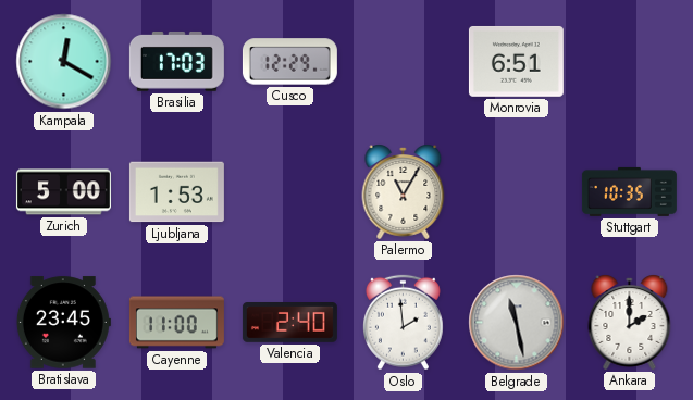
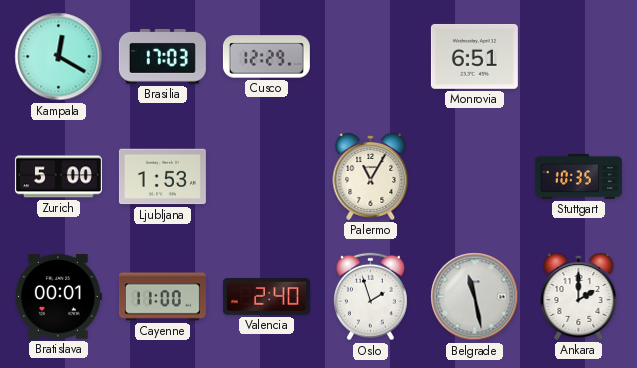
Bratislava: 23:45 -> 00:01
Oslo: 1:59 -> 1:57
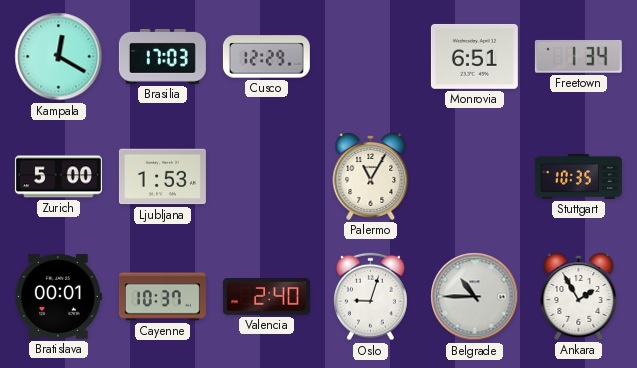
Freetown: none -> 1:34
Cayenne: 11:00 -> 10:37
Oslo: 1:57 -> 9:03
Belgrade: 11:28 -> 10:45
Ankara: 2:00 -> 1:55
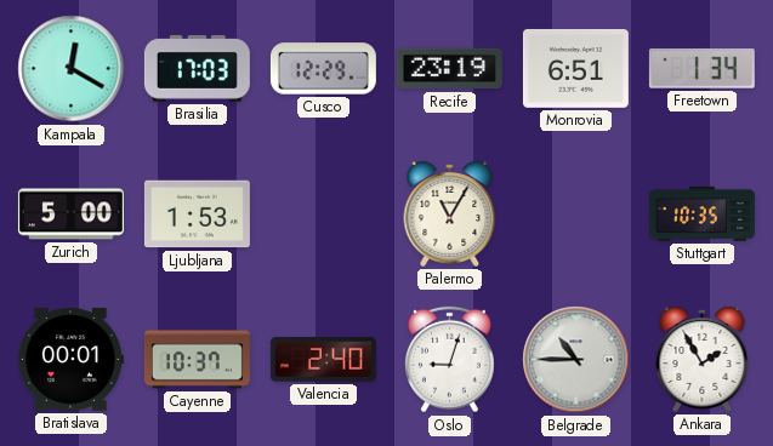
Recife: none -> 23:19
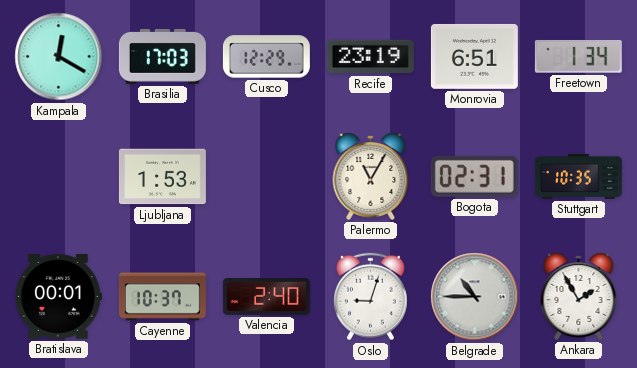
Zurich: 5:00 -> none
Bogota: none -> 02:31
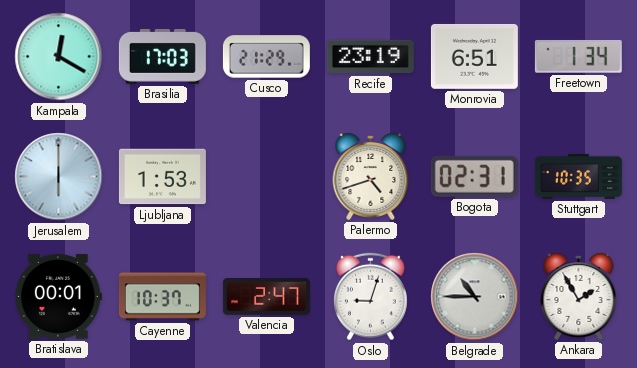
Cusco: 12:29 -> 21:29
Jerusalem: none -> 6:00
Palermo: 11:05 -> 4:42
Valencia: 2:40 -> 2:47
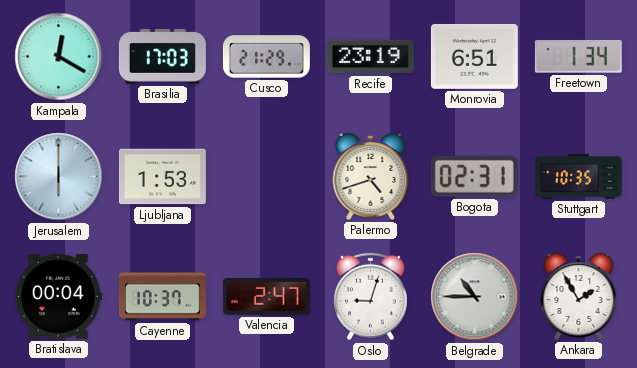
Bratislava: 00:01 -> 00:04
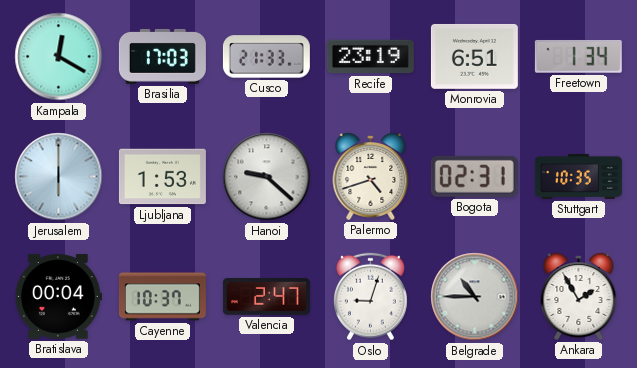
Cusco: 21:29 -> 21:33
Hanoi: none -> 9:22
